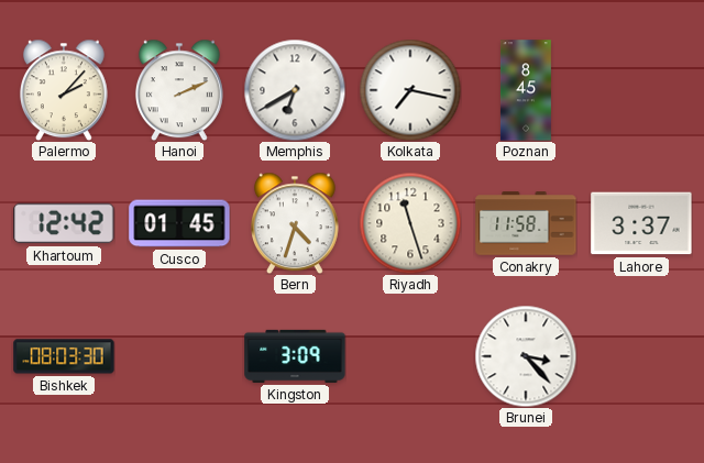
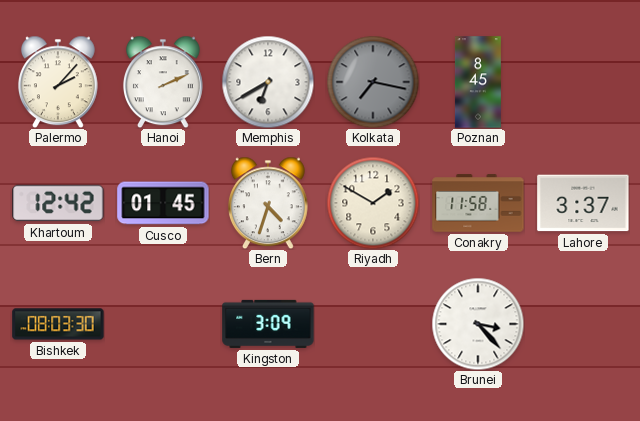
Kolkata dial: white -> grey
Riyadh: 11:27 -> 1:50
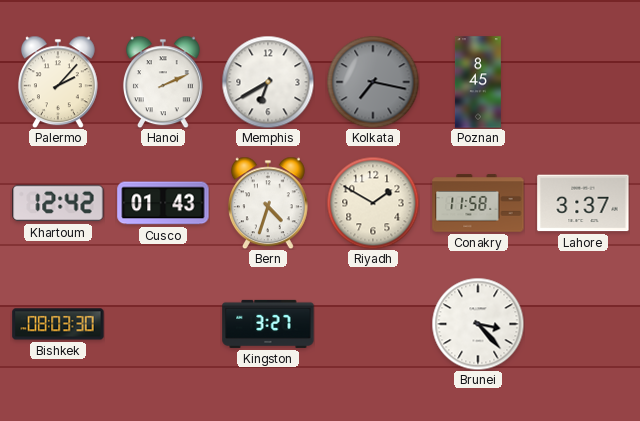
Cusco: 01:45 -> 01:43
Kingston: 3:09 -> 3:27
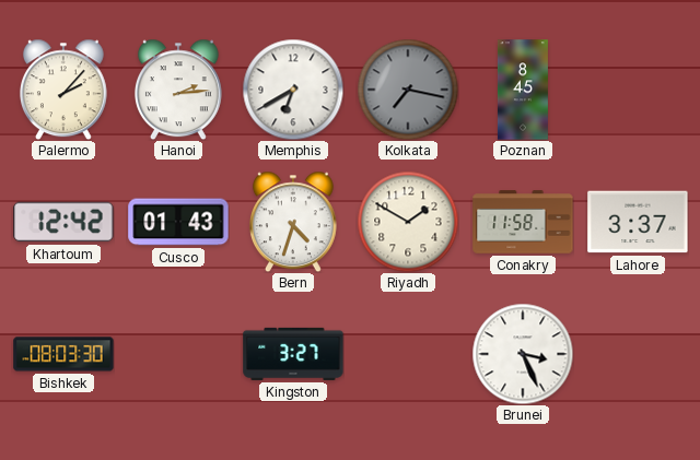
Hanoi: 2:11 -> 2:14
Brunei: 3:23 -> 3:26
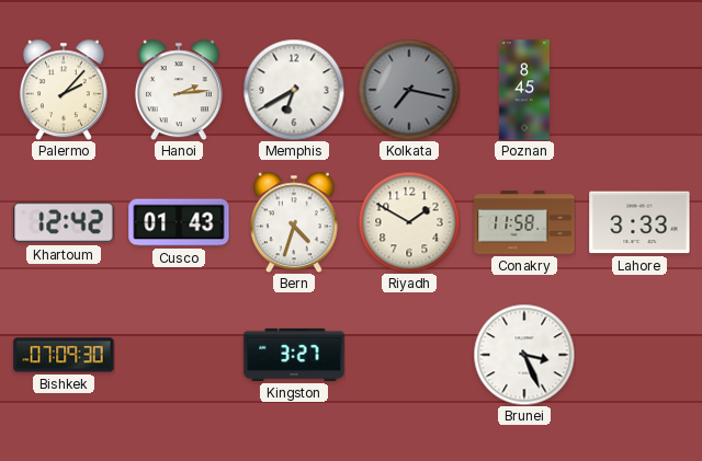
Lahore: 3:37 -> 3:33
Bishkek: 08:03 -> 07:09
